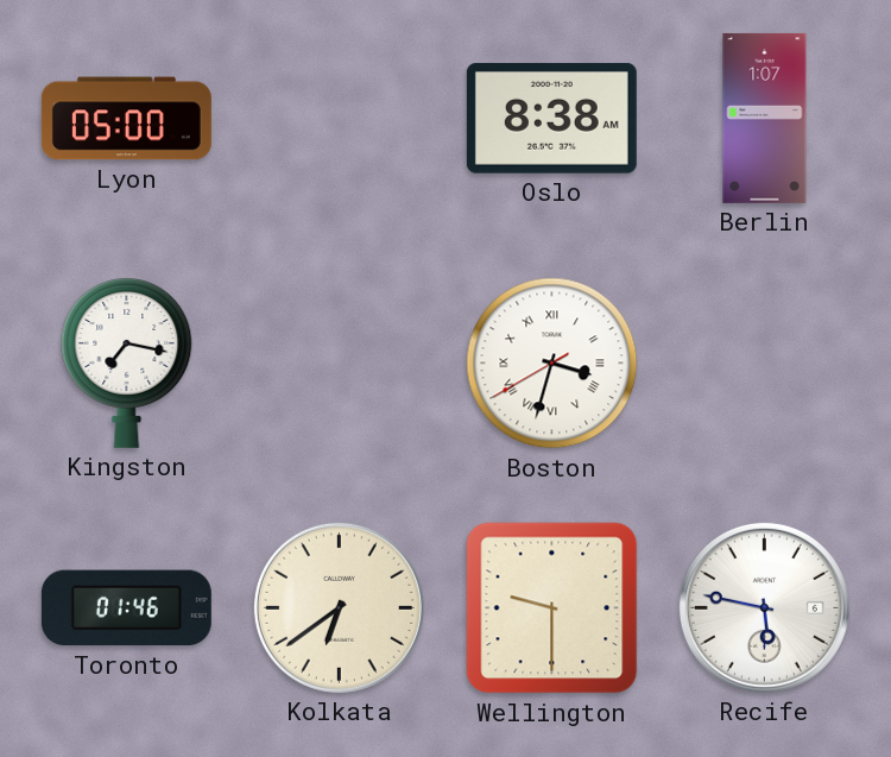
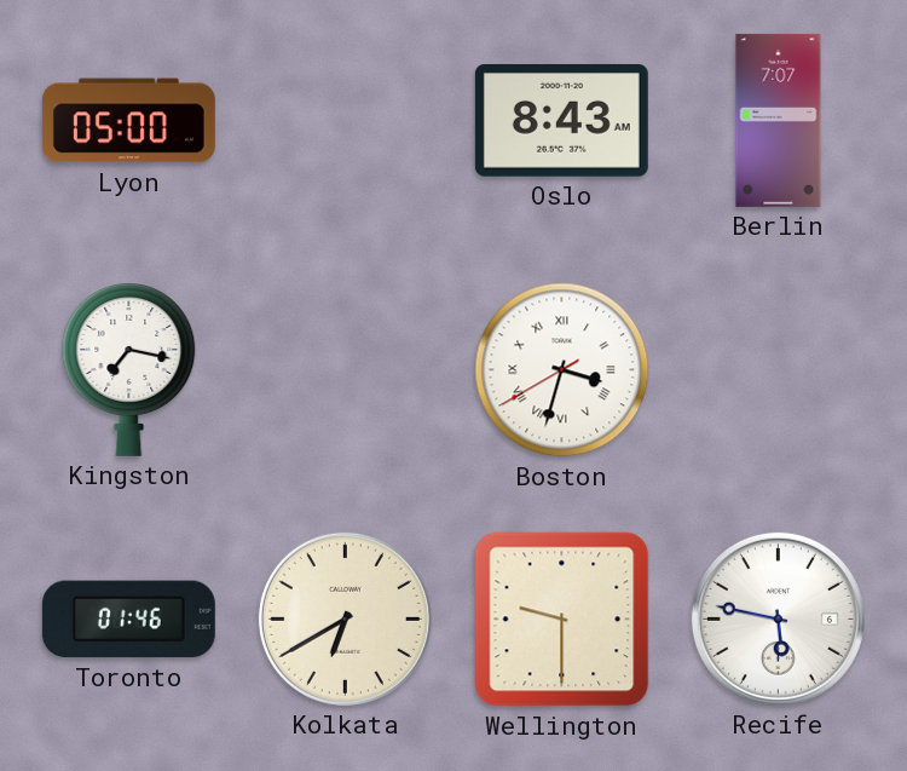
Oslo: 8:38 -> 8:43
Berlin: 1:07 -> 7:07
Kolkata: 6:39 -> 6:40
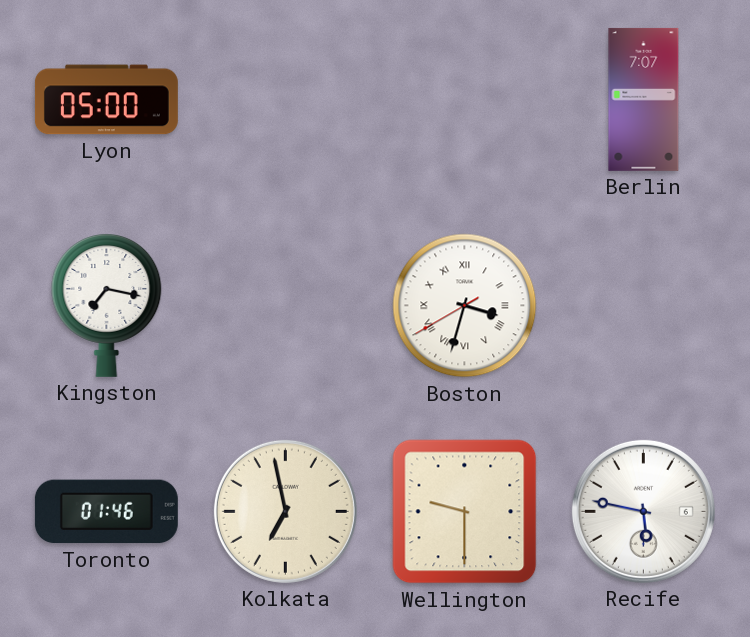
Oslo: 8:43 -> none
Kolkata: 6:40 -> 6:58
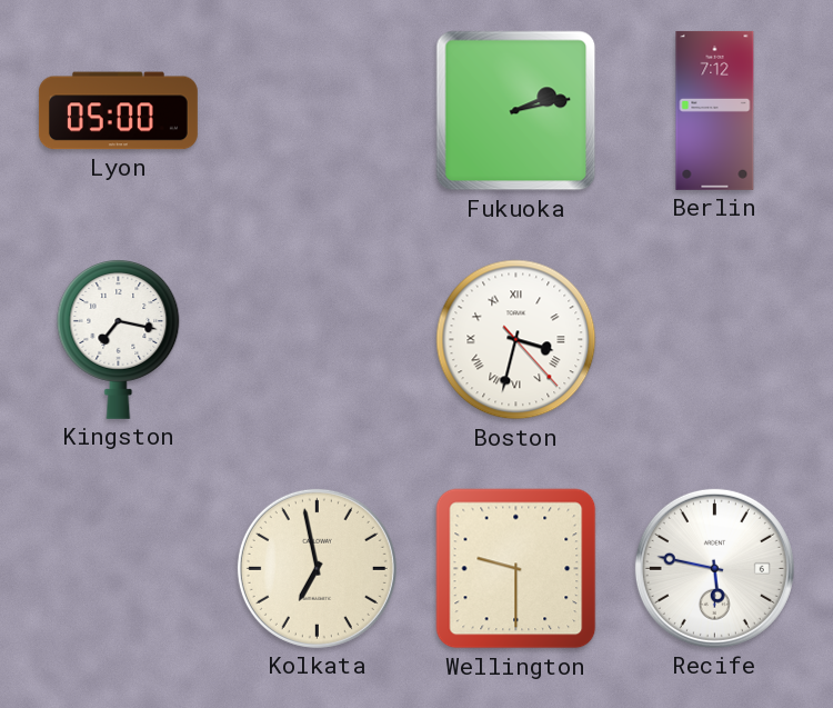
Fukuoka: none -> 2:13
Berlin: 7:07 -> 7:12
Boston: 3:32:40 -> 3:32:23
Toronto: 01:46 -> none
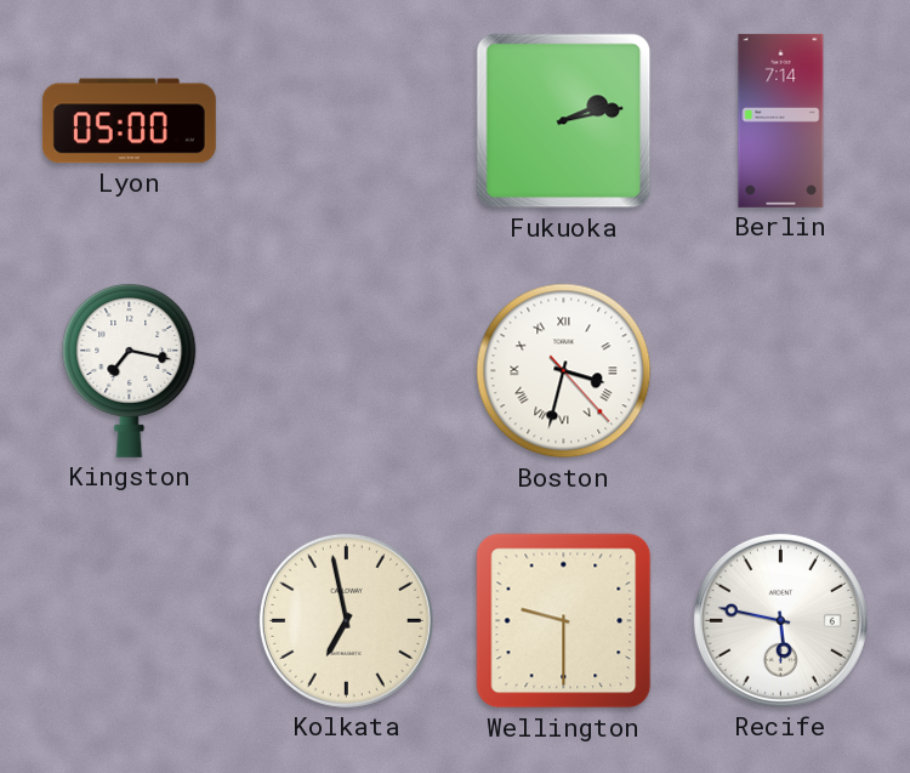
Berlin: 7:12 -> 7:14
